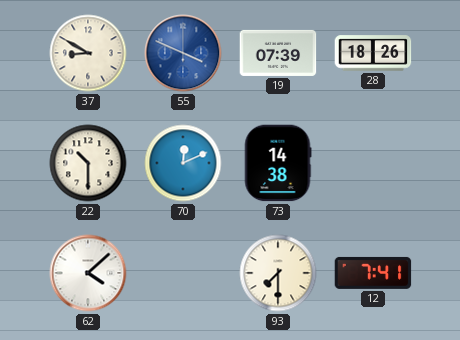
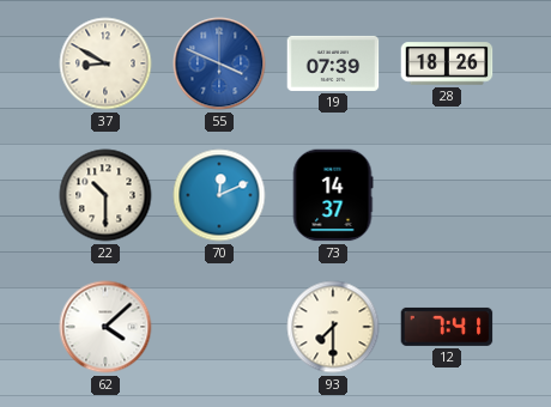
73: 14:38 -> 14:37
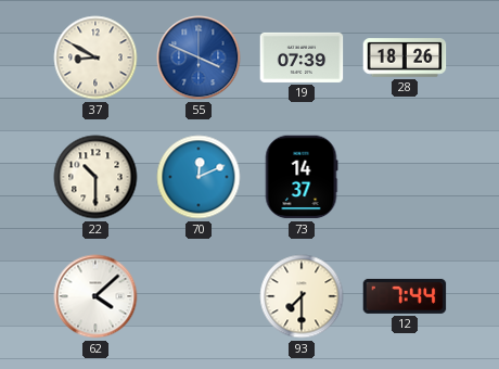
12: 7:41 -> 7:44
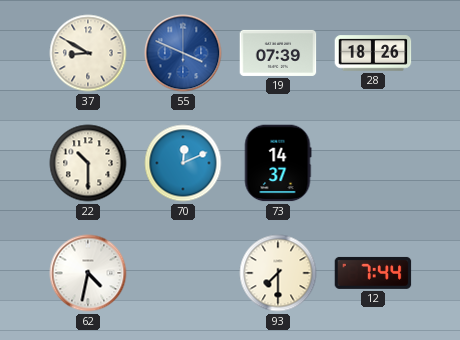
62: 4:08 -> 4:32
